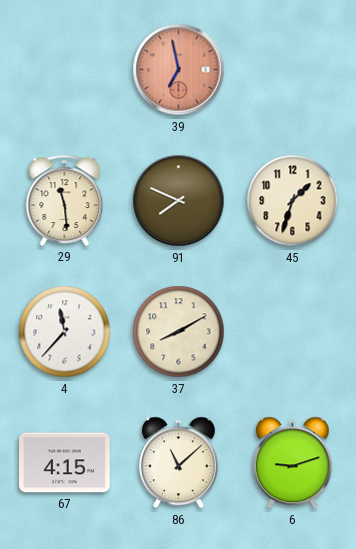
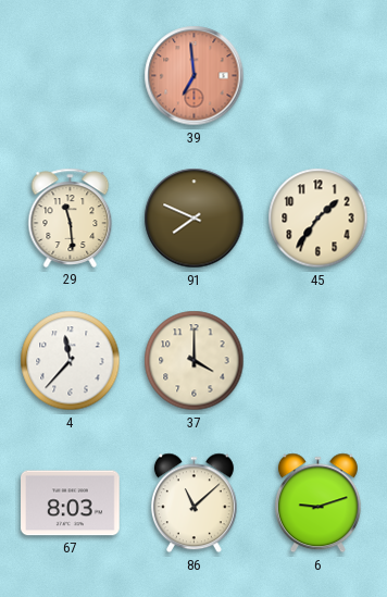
39: 6:58 -> 6:59
45: 1:33 -> 1:36
37: 8:10 -> 4:00
67: 4:15 -> 8:03
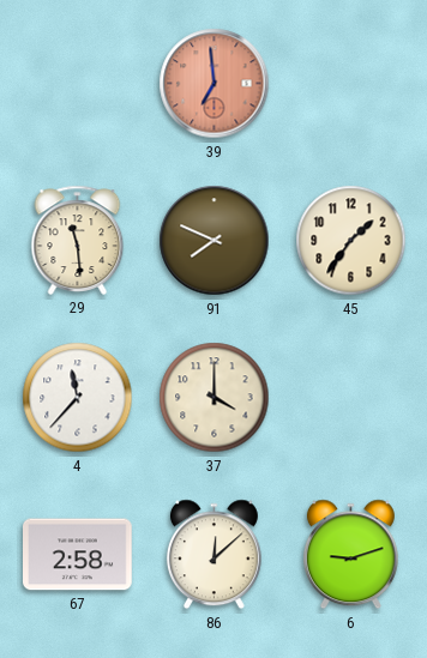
67: 8:03 -> 2:58
86: 11:08 -> 12:08
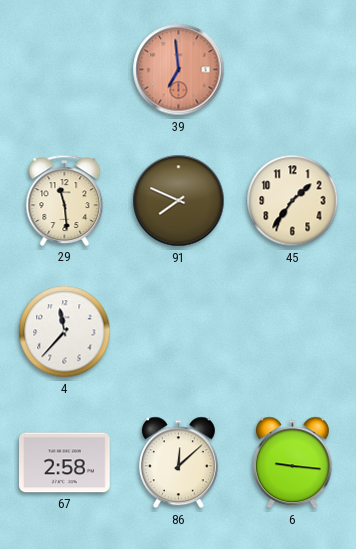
37: 4:00 -> none
6: 9:12 -> 9:16
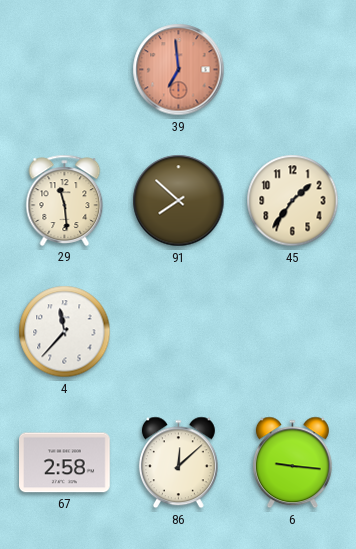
91: 7:49 -> 7:52
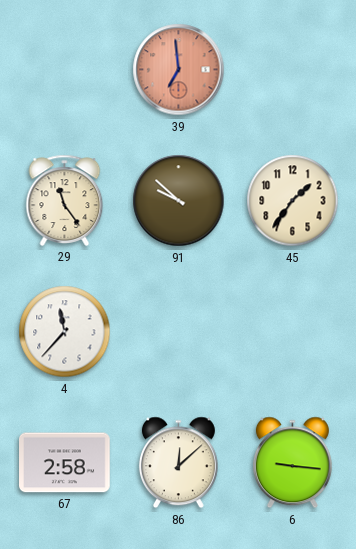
29: 11:29 -> 11:24
91: 7:52 -> 9:52
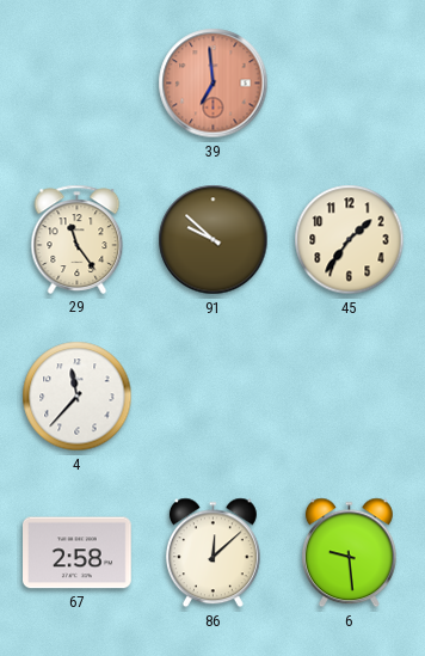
6: 9:16 -> 9:29
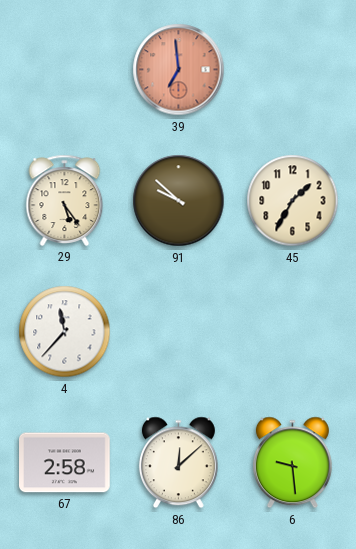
29: 11:24 -> 5:24
45: 1:36 -> 1:35
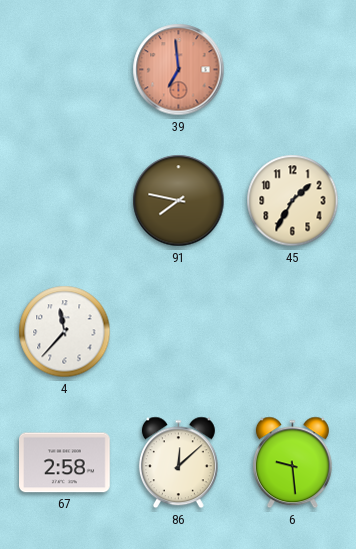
29: 5:24 -> none
91: 9:52 -> 7:47
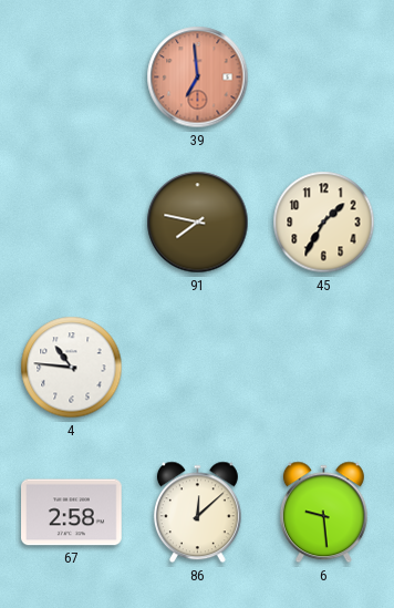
4: 11:37 -> 10:46
